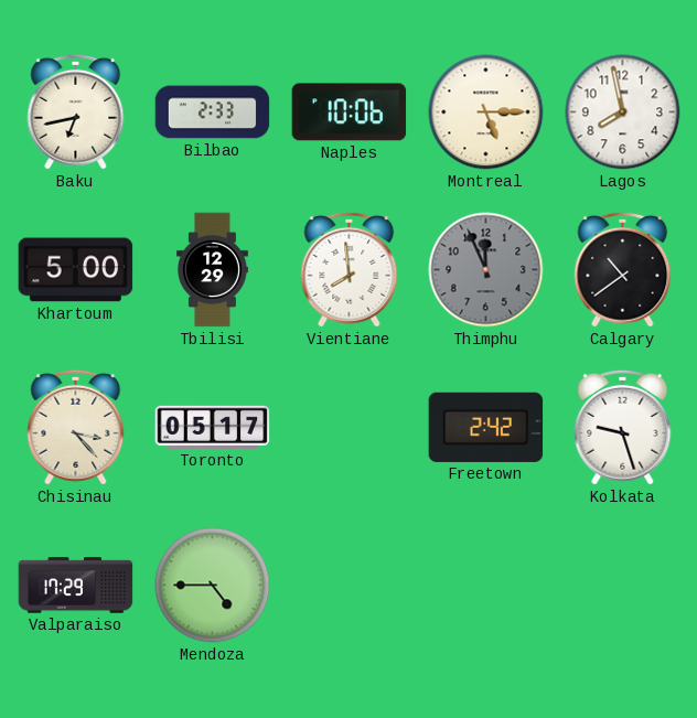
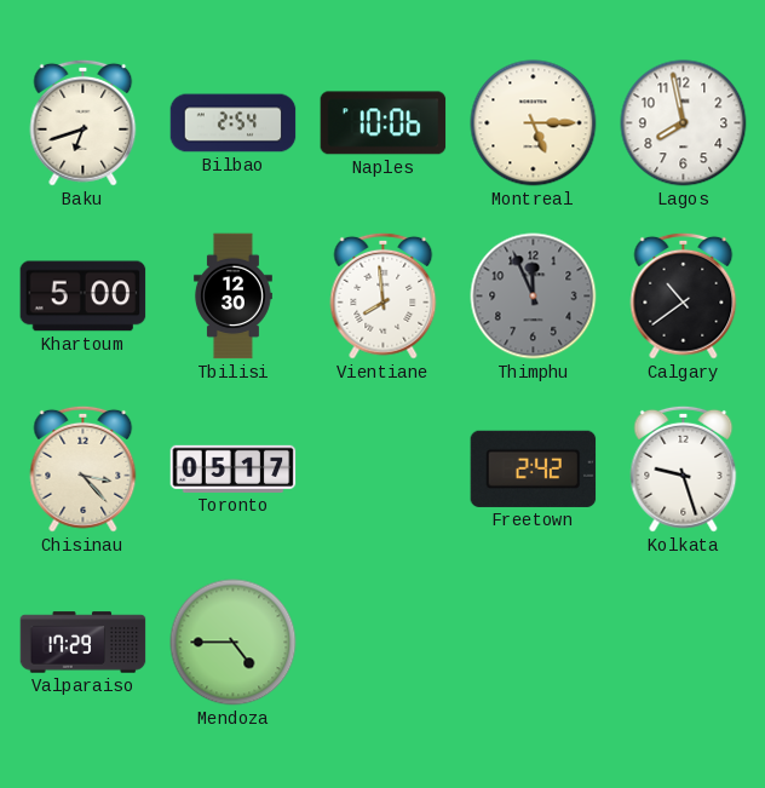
Baku: 6:43 -> 6:42
Bilbao: 2:33 -> 2:54
Tbilisi: 12:29 -> 12:30
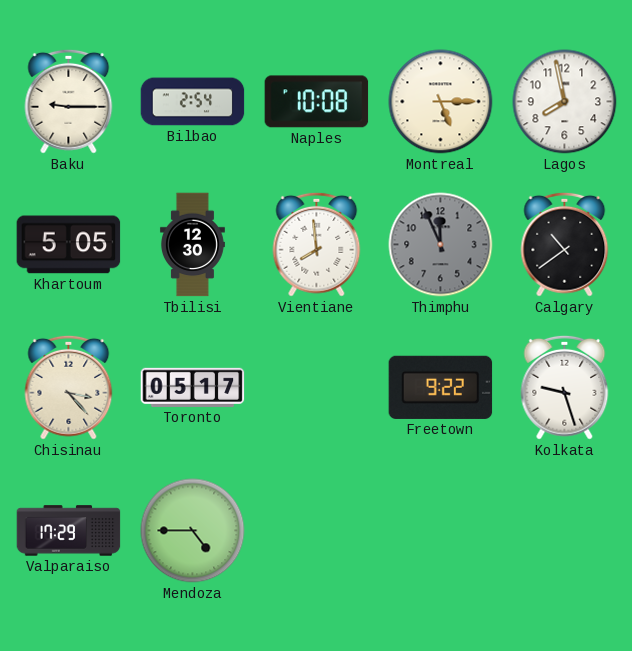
Baku: 6:42 -> 9:15
Naples: 10:06 -> 10:08
Khartoum: 5:00 -> 5:05
Freetown: 2:42 -> 9:22
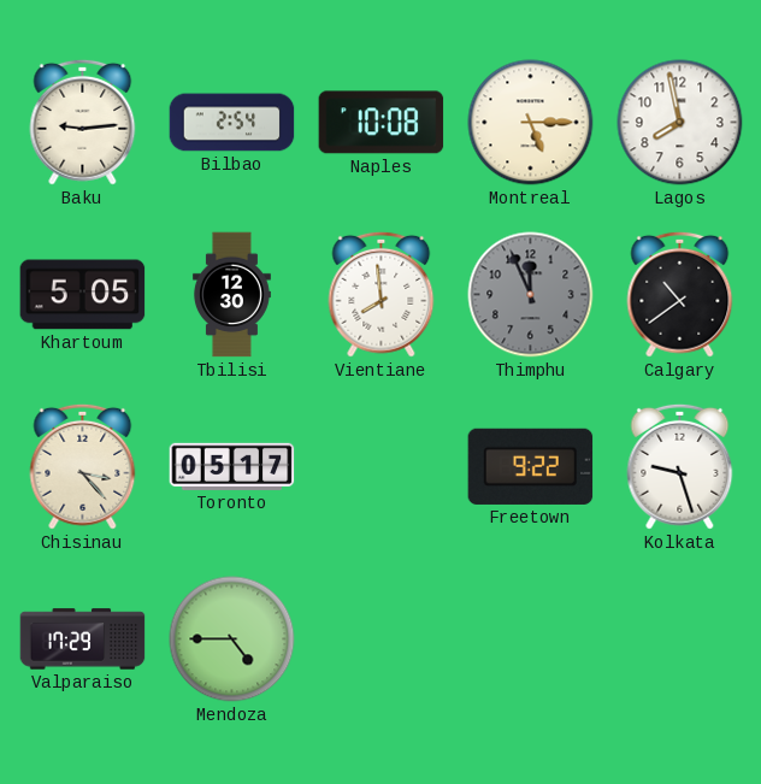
Baku: 9:15 -> 9:14
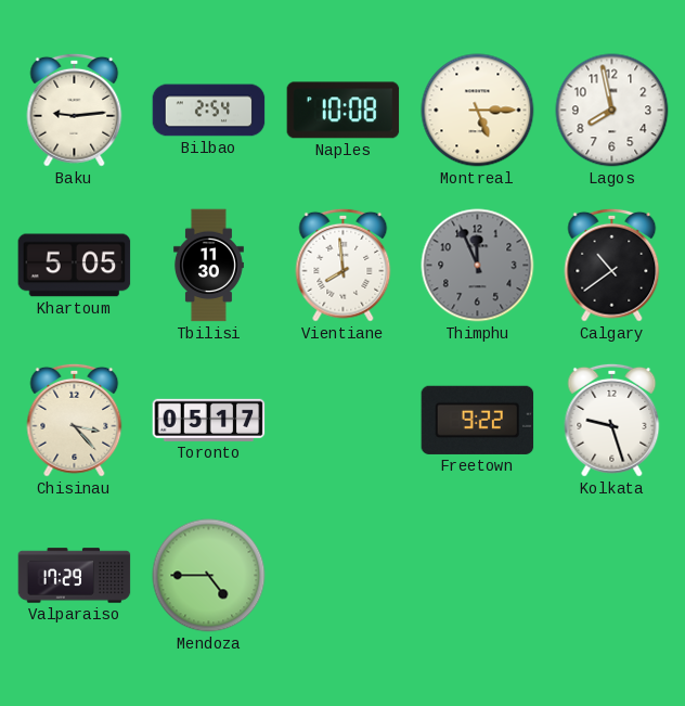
Tbilisi: 12:30 -> 11:30
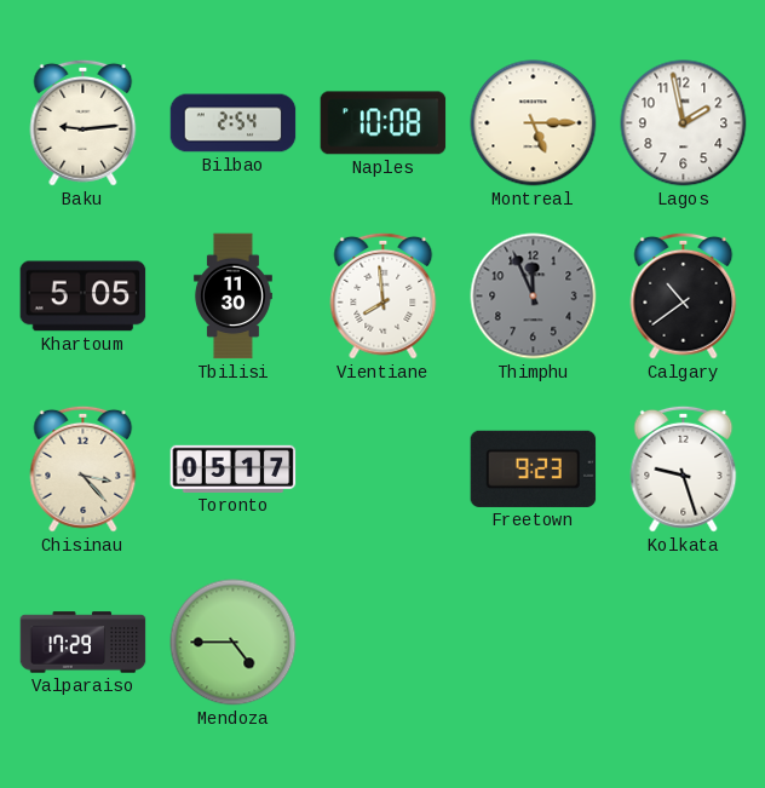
Lagos: 7:58 -> 1:58
Freetown: 9:22 -> 9:23
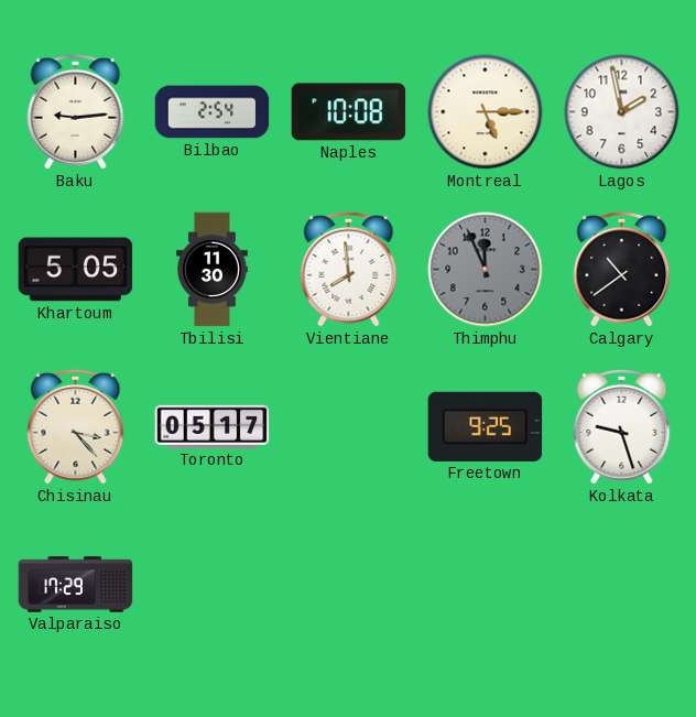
Freetown: 9:23 -> 9:25
Mendoza: 4:45 -> none
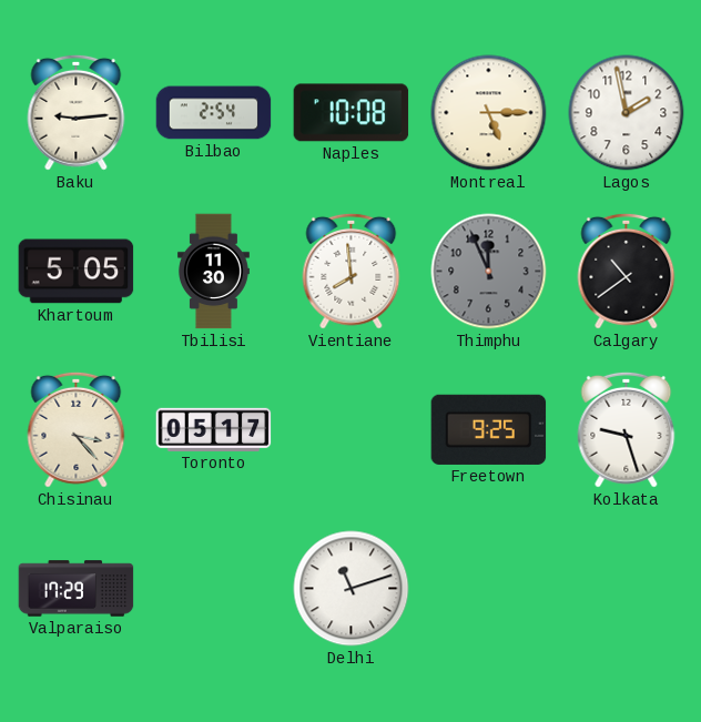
Delhi: none -> 11:12
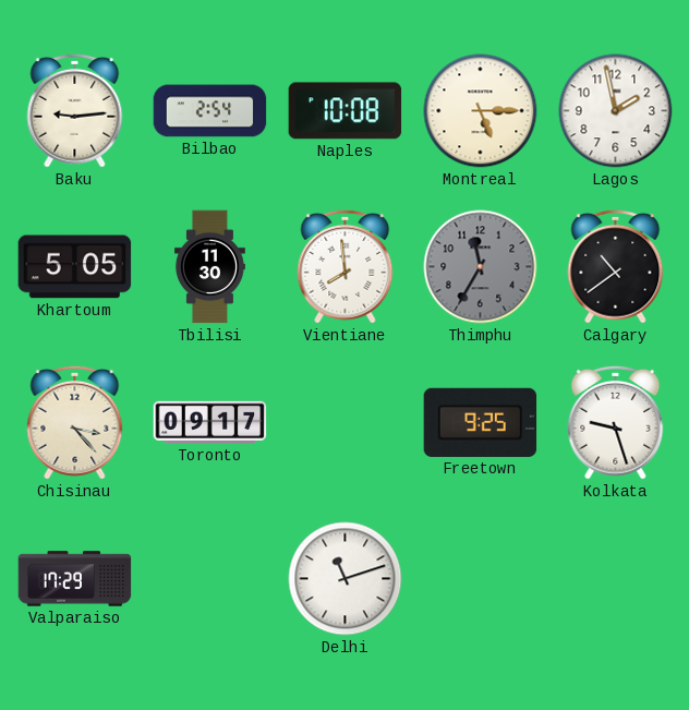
Thimphu: 11:56 -> 11:35
Toronto: 05:17 -> 09:17
